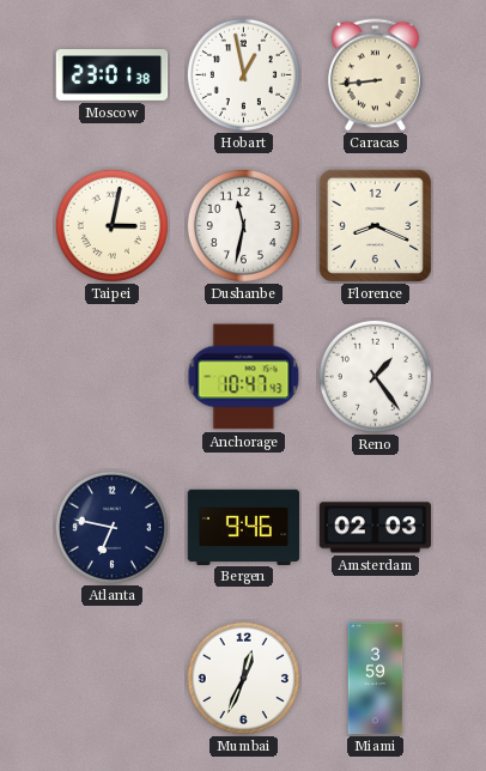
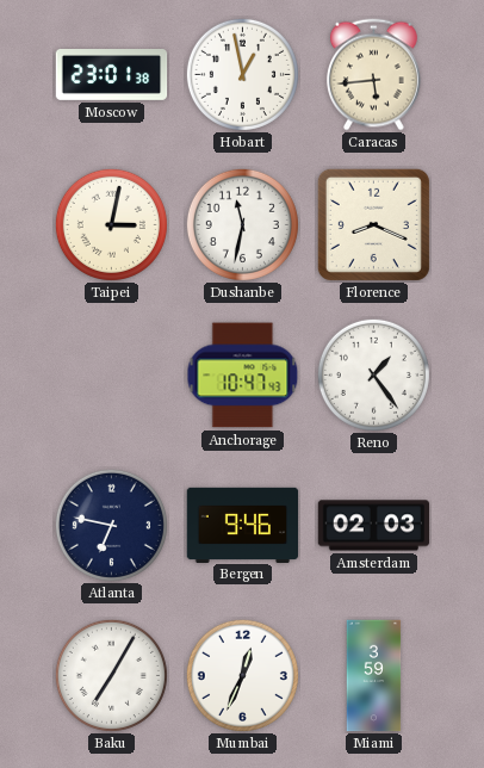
Caracas: 8:44 -> 5:44
Baku: none -> 7:05
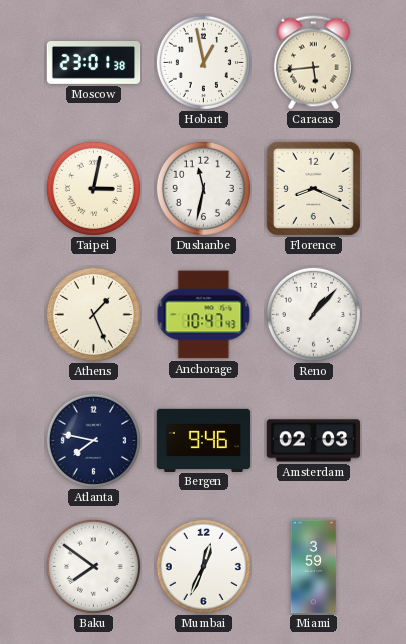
Athens: none -> 1:26
Reno: 1:24 -> 1:07
Atlanta: 6:47 -> 7:47
Baku: 7:05 -> 7:51
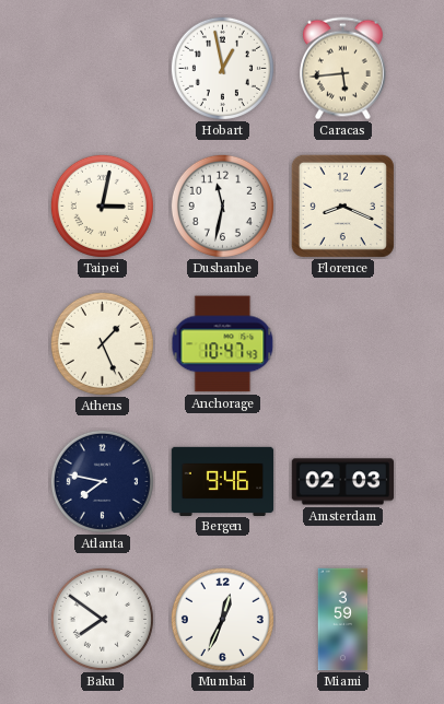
Moscow: 23:01 -> none
Reno: 1:07 -> none
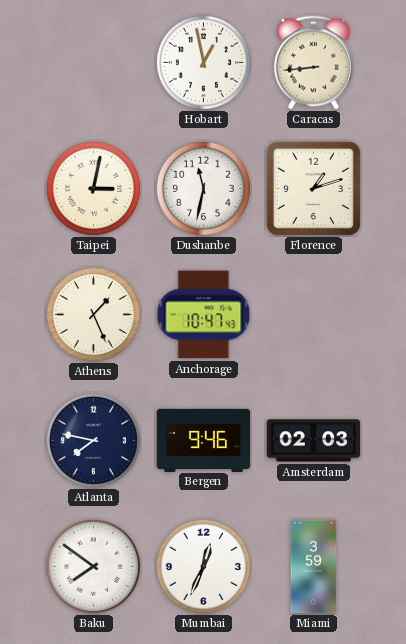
Caracas: 5:44 -> 8:44
Florence: 8:19 -> 1:12
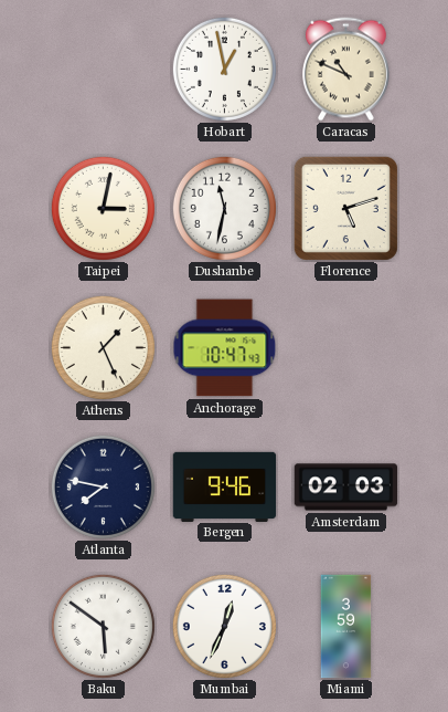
Caracas: 8:44 -> 10:49
Florence: 1:12 -> 5:12
Baku: 7:51 -> 5:51
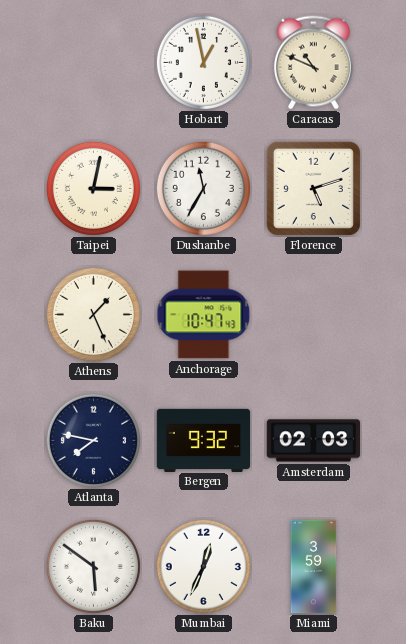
Dushanbe: 11:32 -> 11:35
Bergen: 9:46 -> 9:32
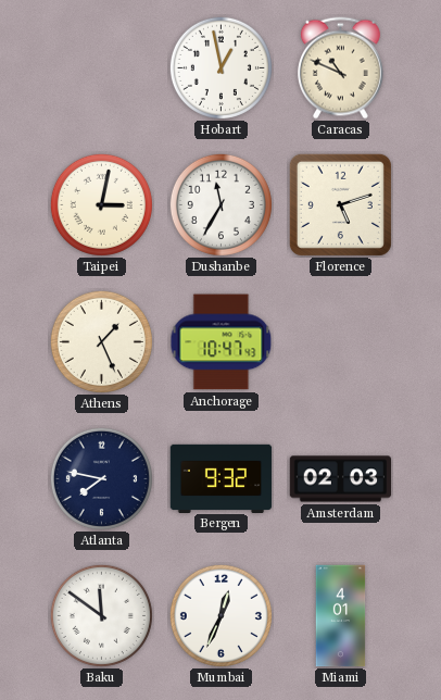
Baku: 5:51 -> 11:51
Miami: 3:59 -> 4:01
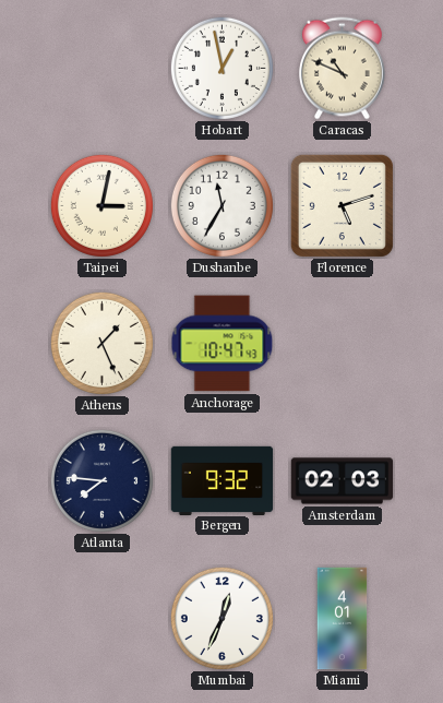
Atlanta: 7:47 -> 7:46
Baku: 11:51 -> none
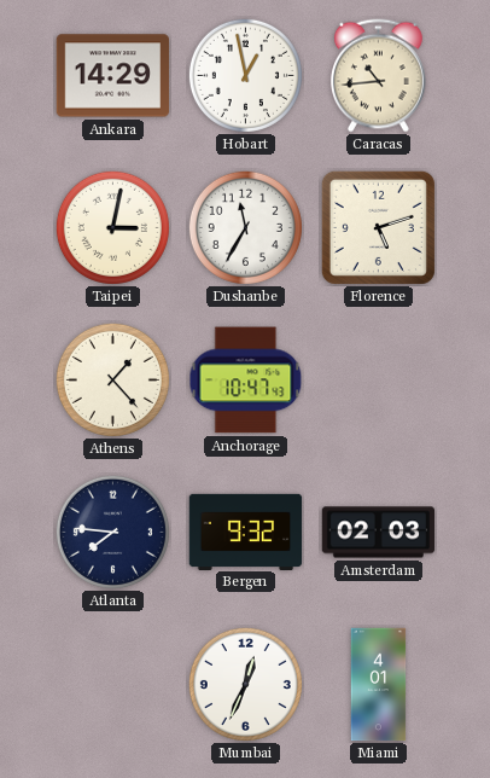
Ankara: none -> 14:29
Caracas: 10:49 -> 10:44
Athens: 1:26 -> 1:23
